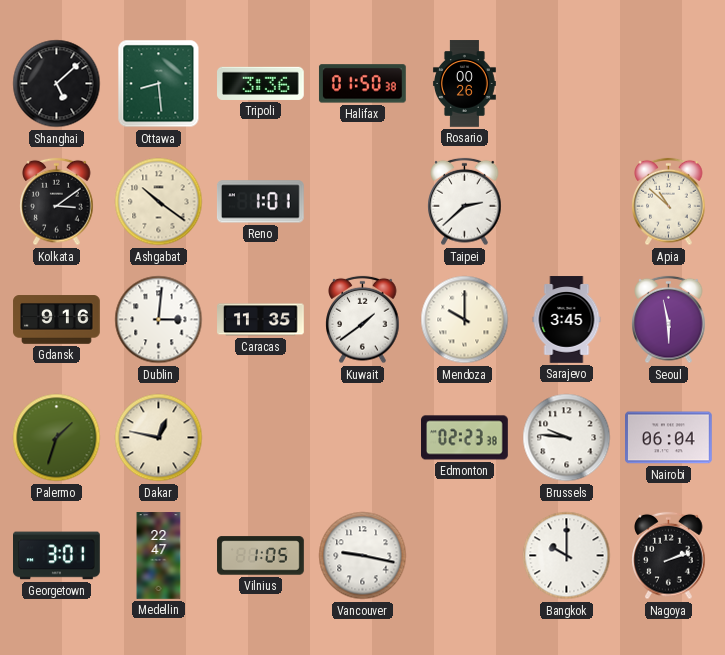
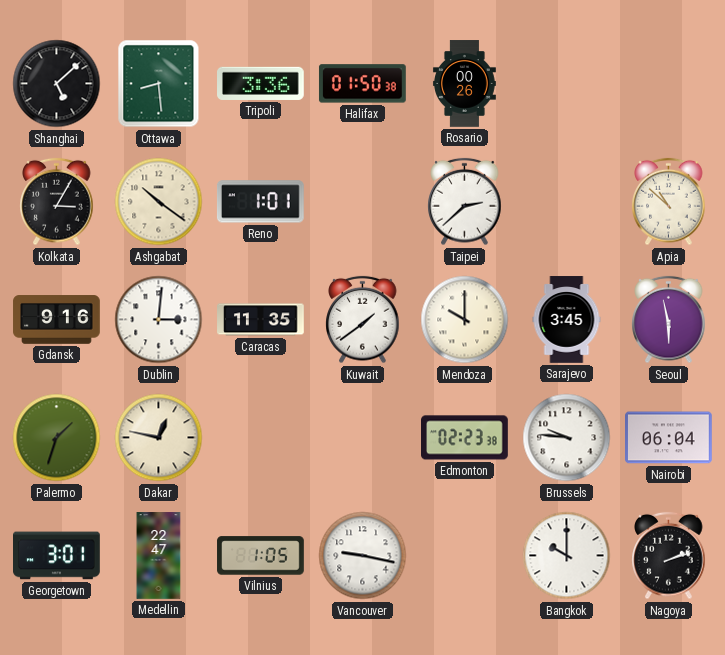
Kolkata: 3:09 -> 3:05
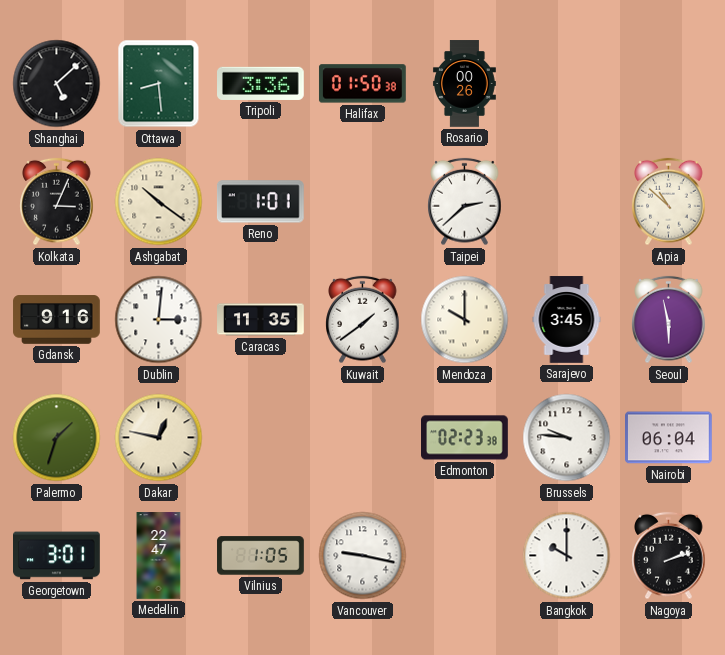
Kolkata: 3:05 -> 3:04
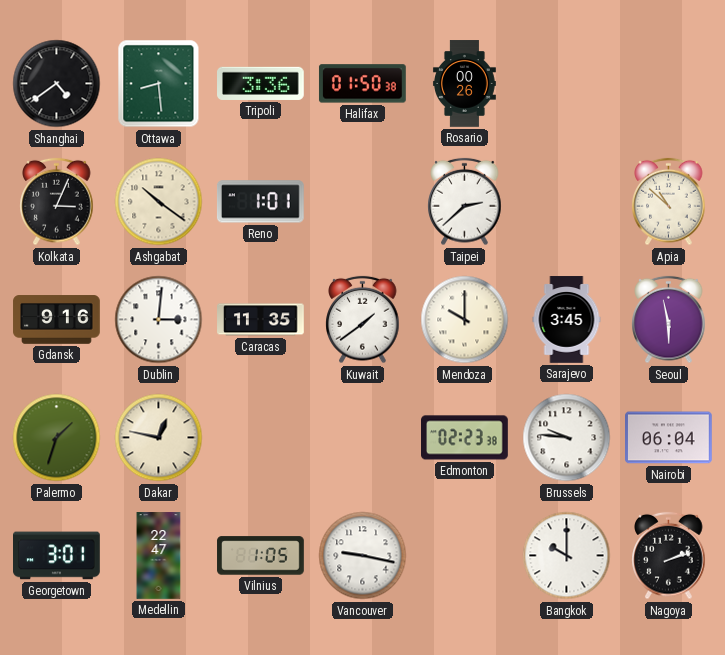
Shanghai: 5:08 -> 4:39
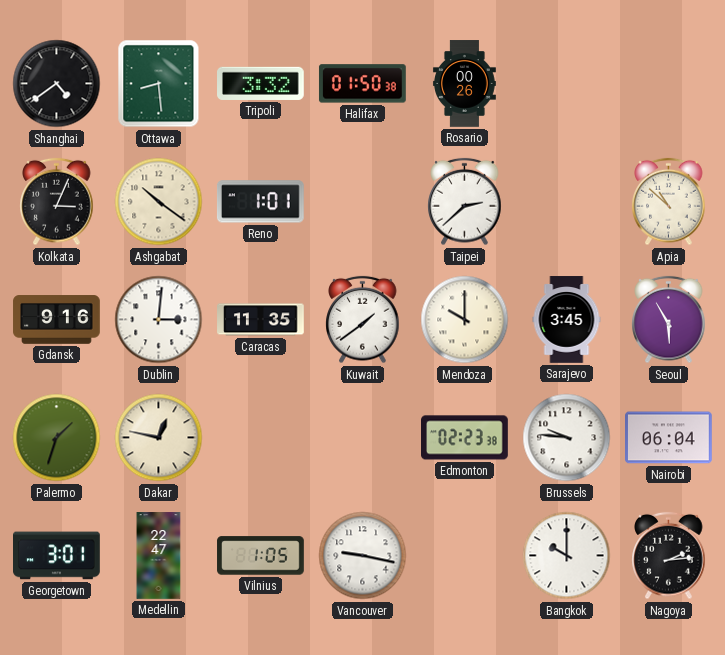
Tripoli: 3:36 -> 3:32
Seoul: 5:58 -> 5:55
Nagoya: 2:12 -> 2:14
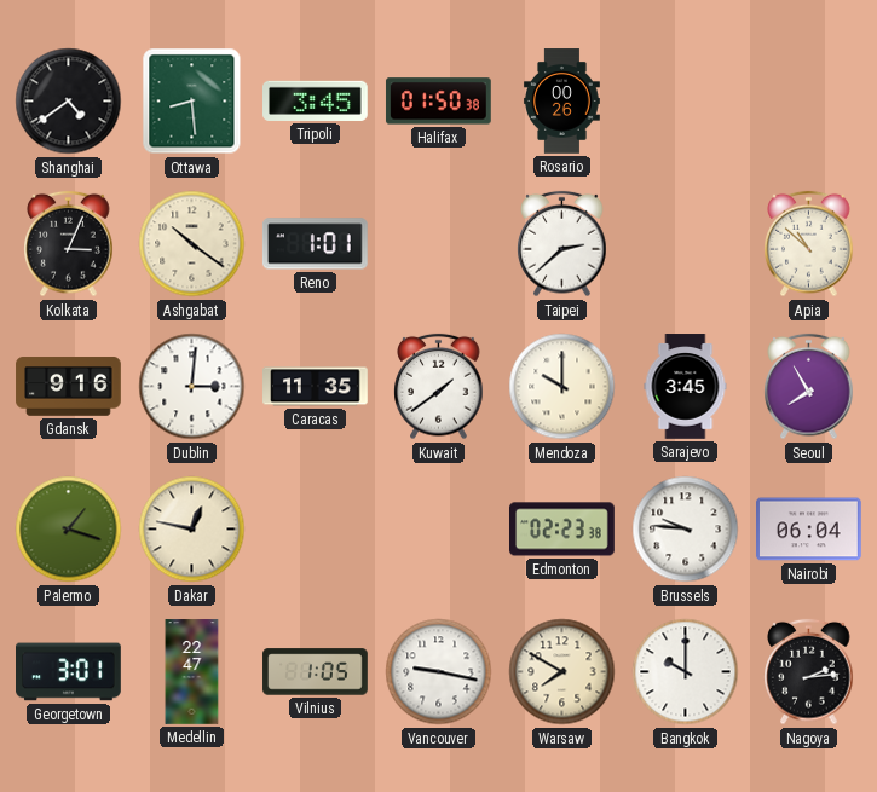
Tripoli: 3:32 -> 3:45
Seoul: 5:55 -> 7:55
Palermo: 1:33 -> 1:18
Warsaw: none -> 7:50
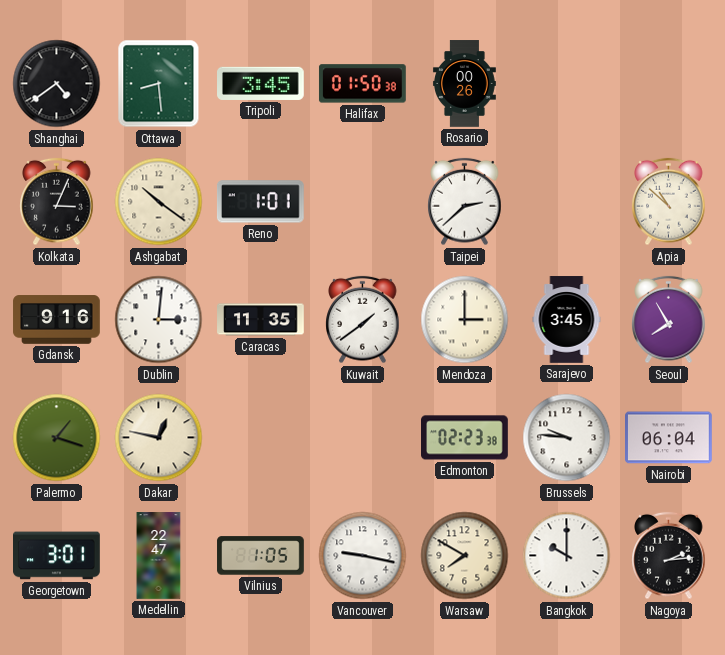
Mendoza: 10:00 -> 3:00
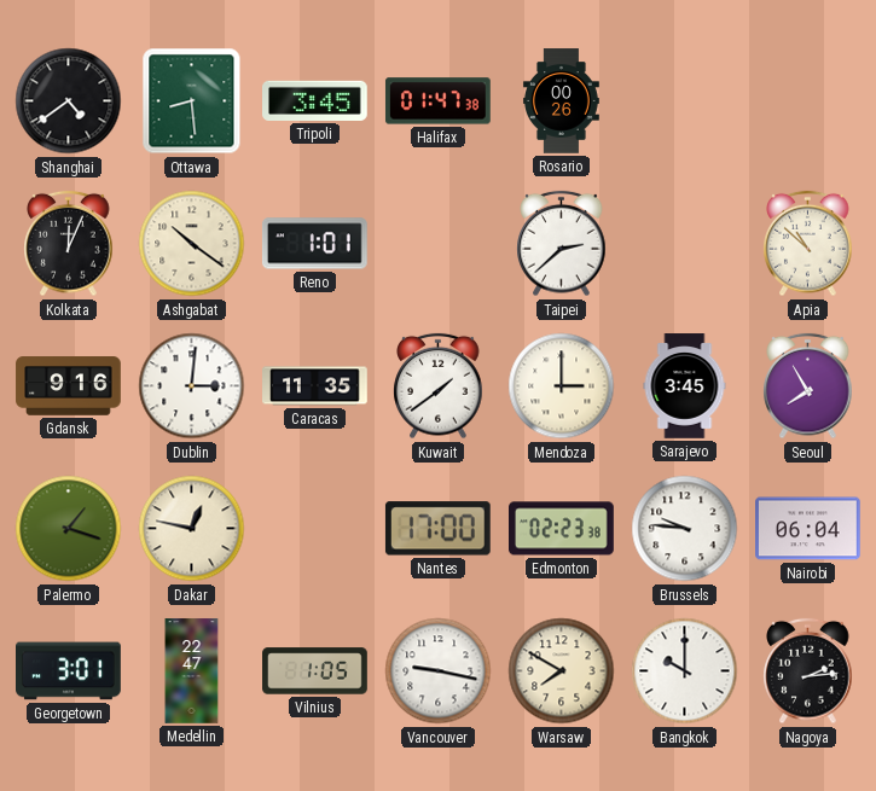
Halifax: 01:50 -> 01:47
Kolkata: 3:04 -> 12:04
Nantes: none -> 17:00
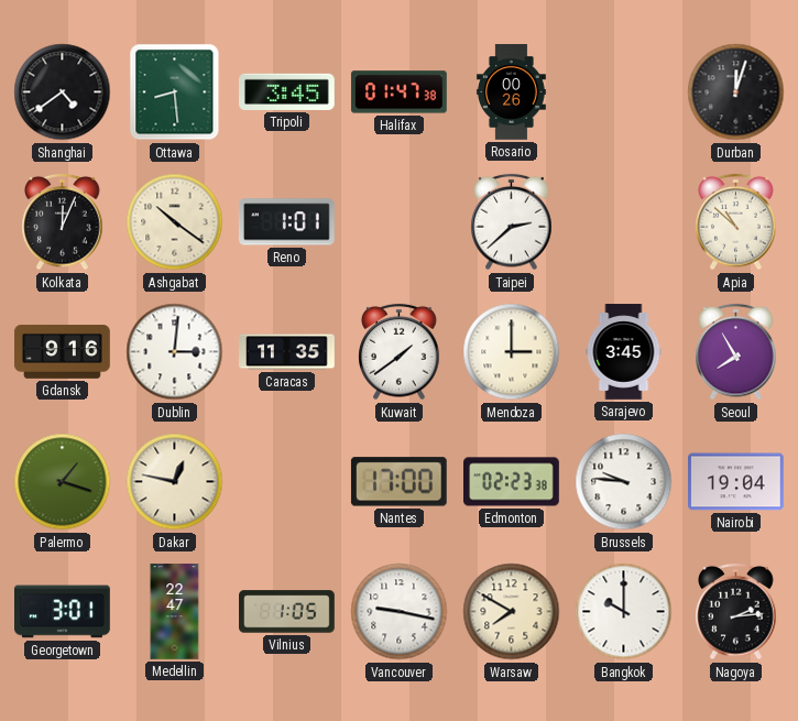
Durban: none -> 12:03
Nairobi: 06:04 -> 19:04
